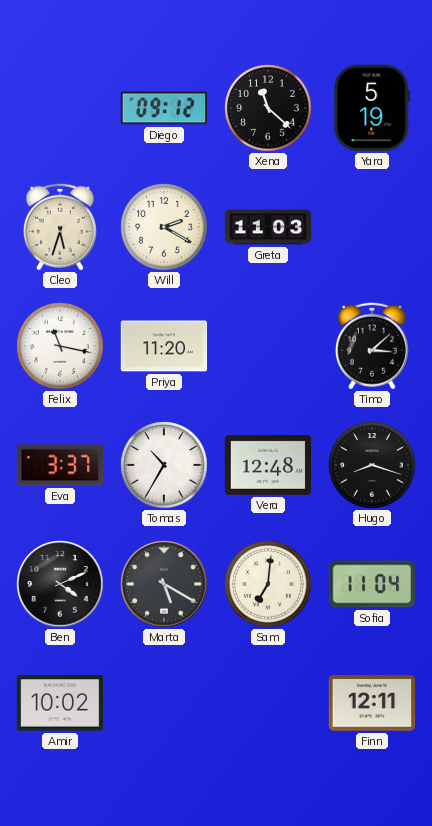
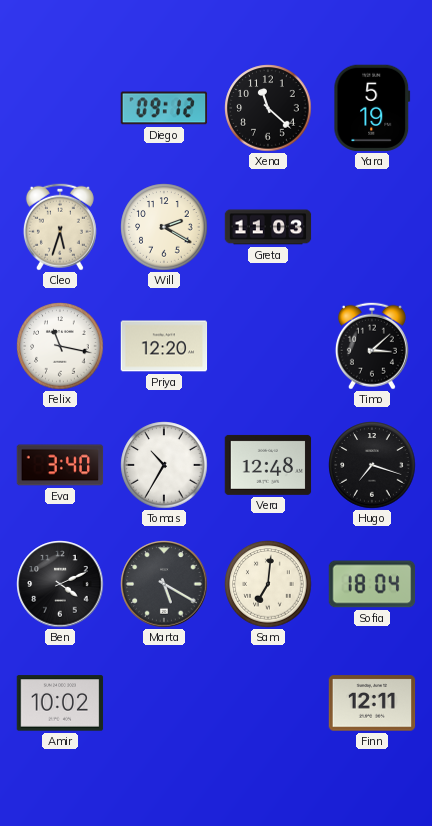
Priya: 11:20 -> 12:20
Eva: 3:37 -> 3:40
Hugo: 8:18 -> 7:18
Sofia: 11:04 -> 18:04
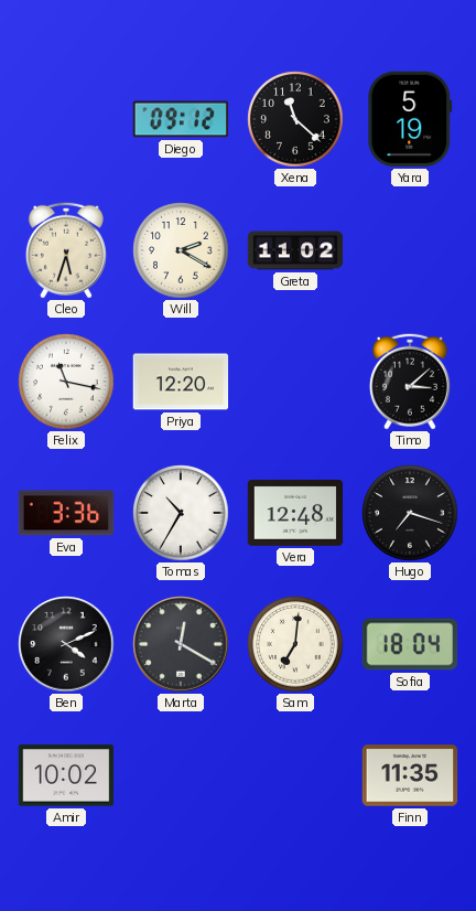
Greta: 11:03 -> 11:02
Eva: 3:40 -> 3:36
Marta: 5:20 -> 12:20
Finn: 12:11 -> 11:35
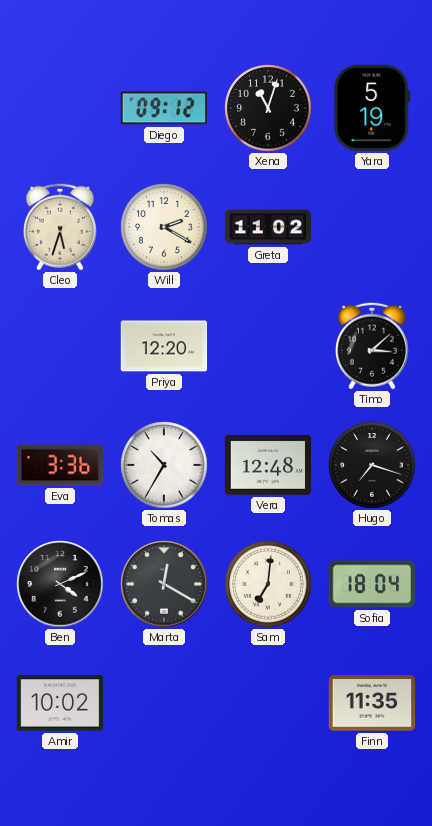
Xena: 11:22 -> 11:03
Felix: 11:17 -> none
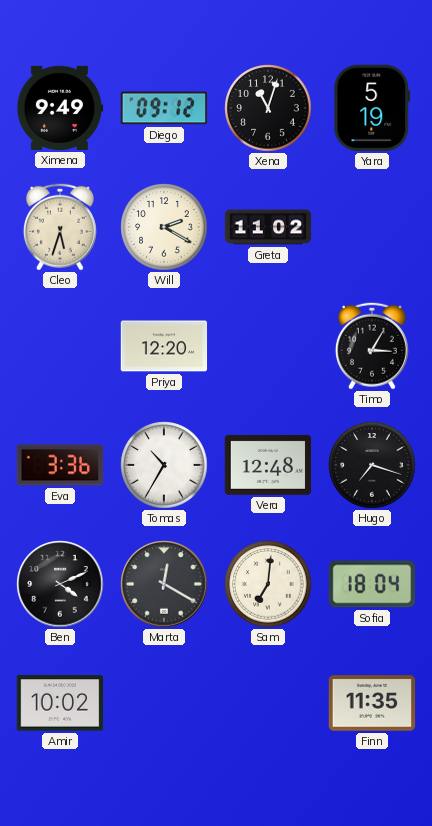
Ximena: none -> 9:49
Timo: 3:08 -> 3:05
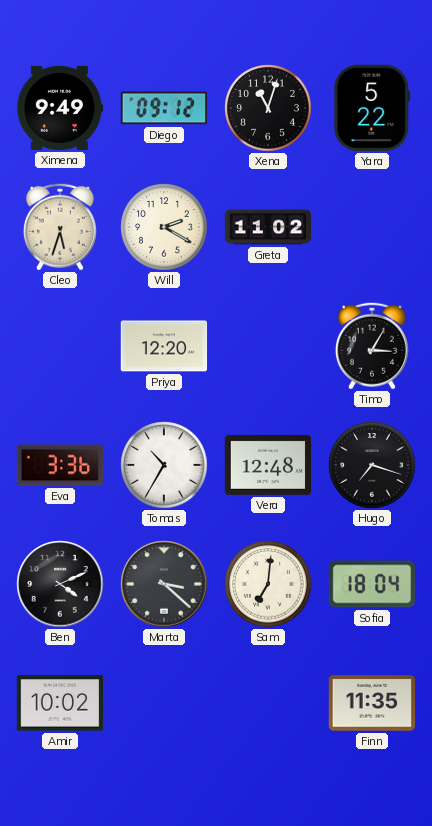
Yara: 5:19 -> 5:22
Marta: 12:20 -> 3:22
